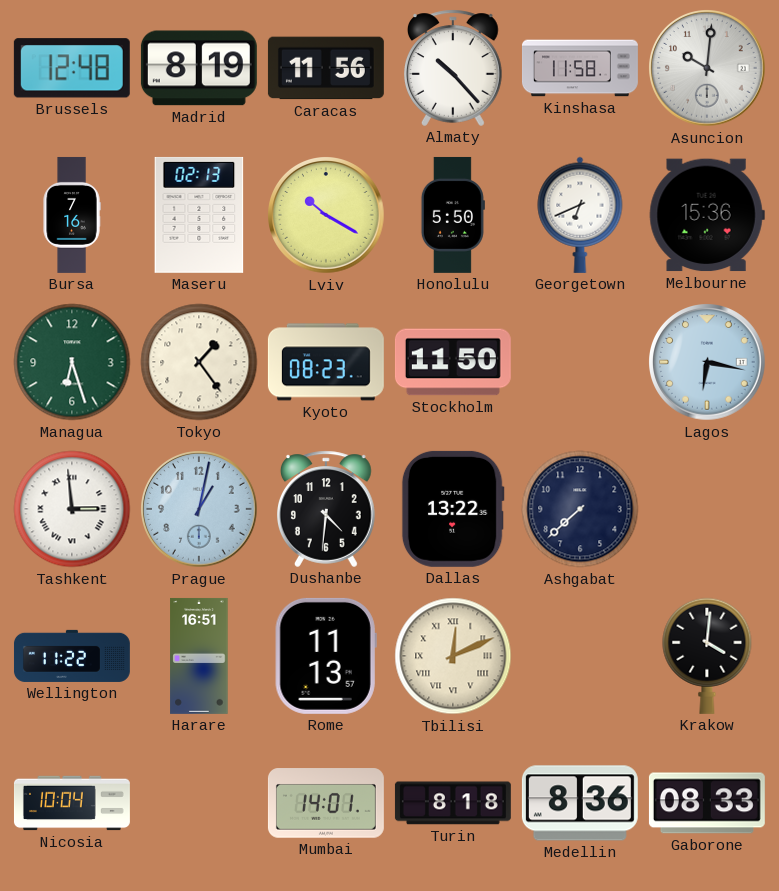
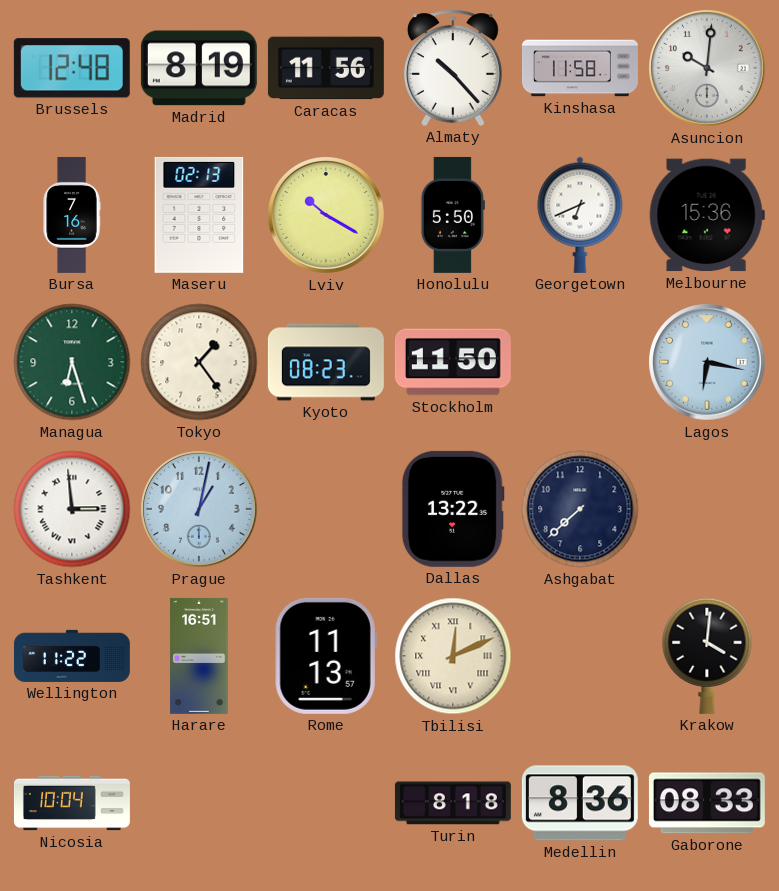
Dushanbe: 4:31 -> none
Mumbai: 14:01 -> none
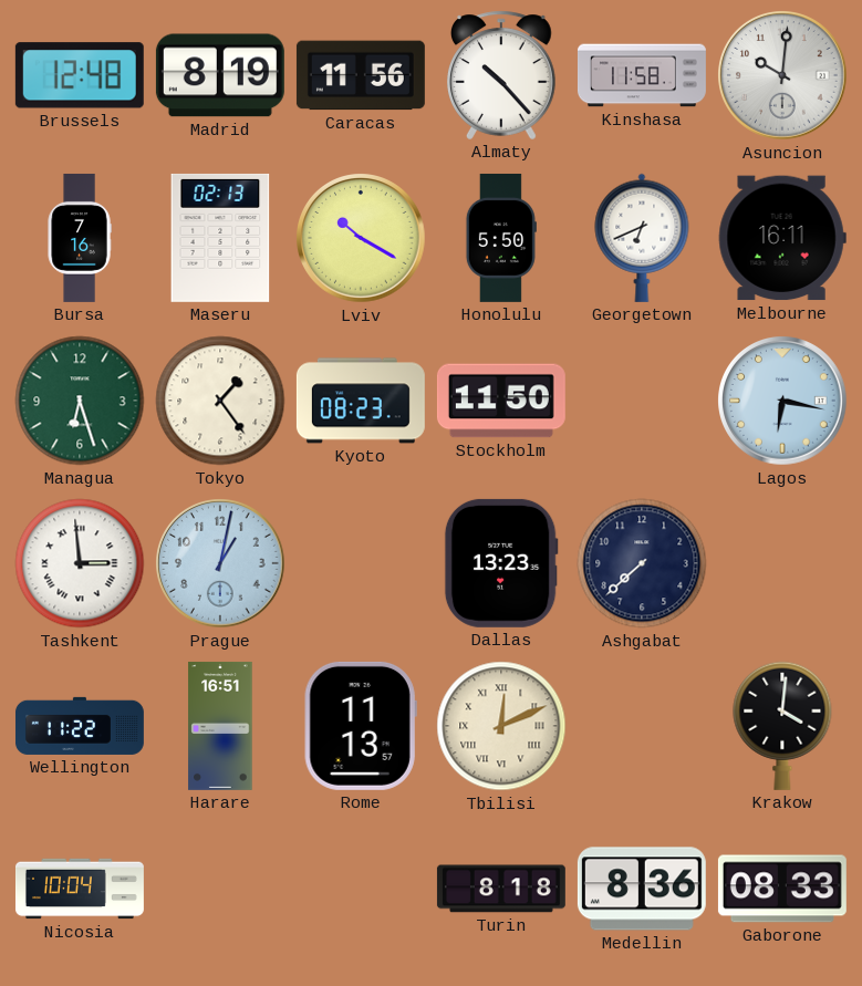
Melbourne: 15:36 -> 16:11
Dallas: 13:22 -> 13:23
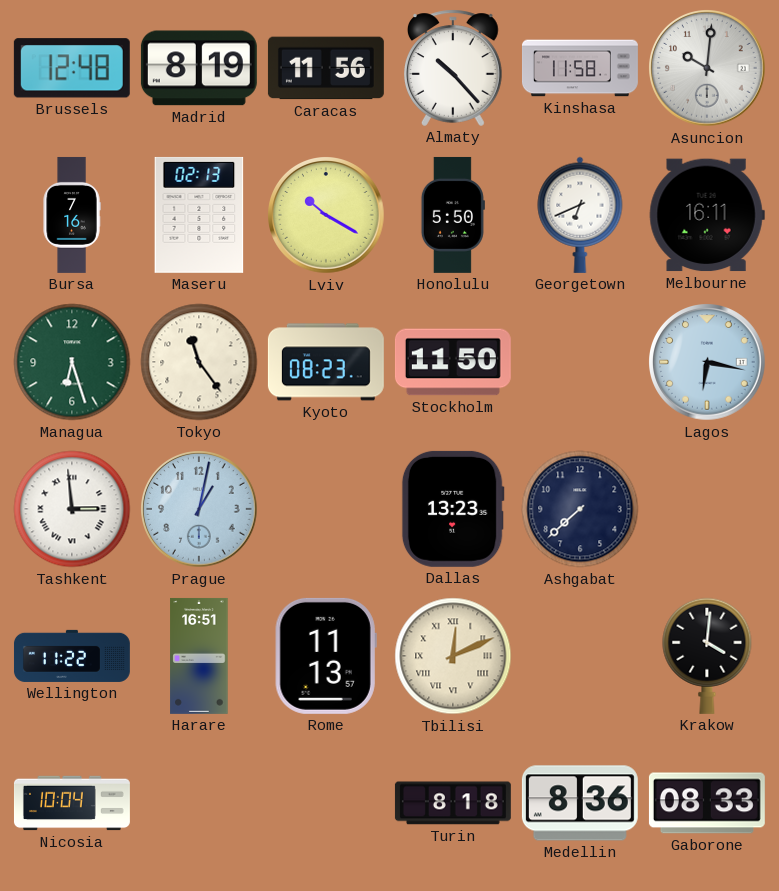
Tokyo: 1:24 -> 11:24
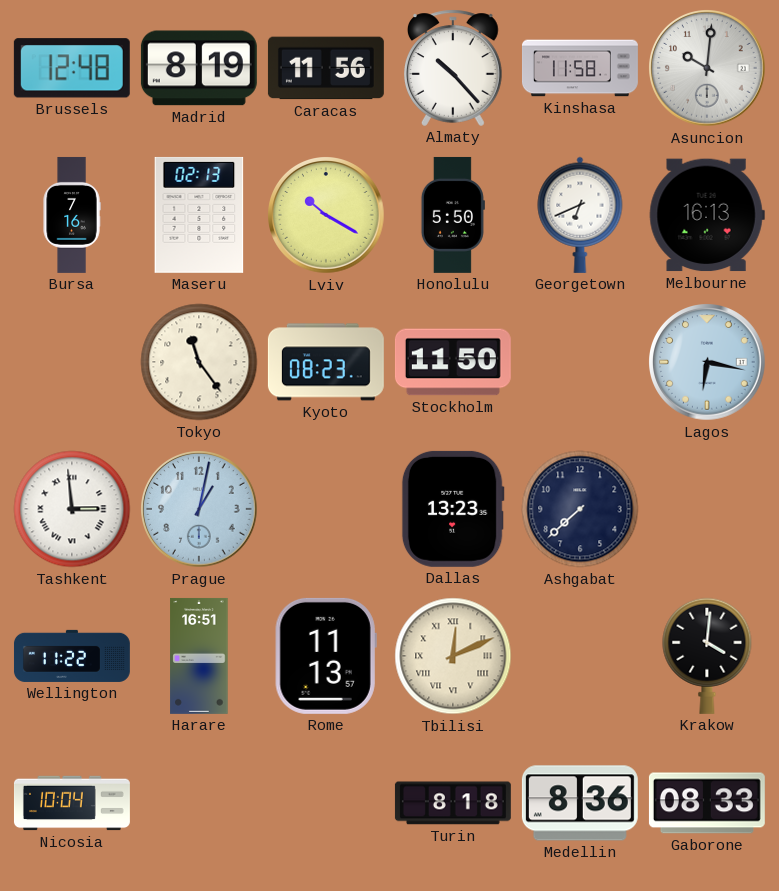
Melbourne: 16:11 -> 16:13
Managua: 6:27 -> none
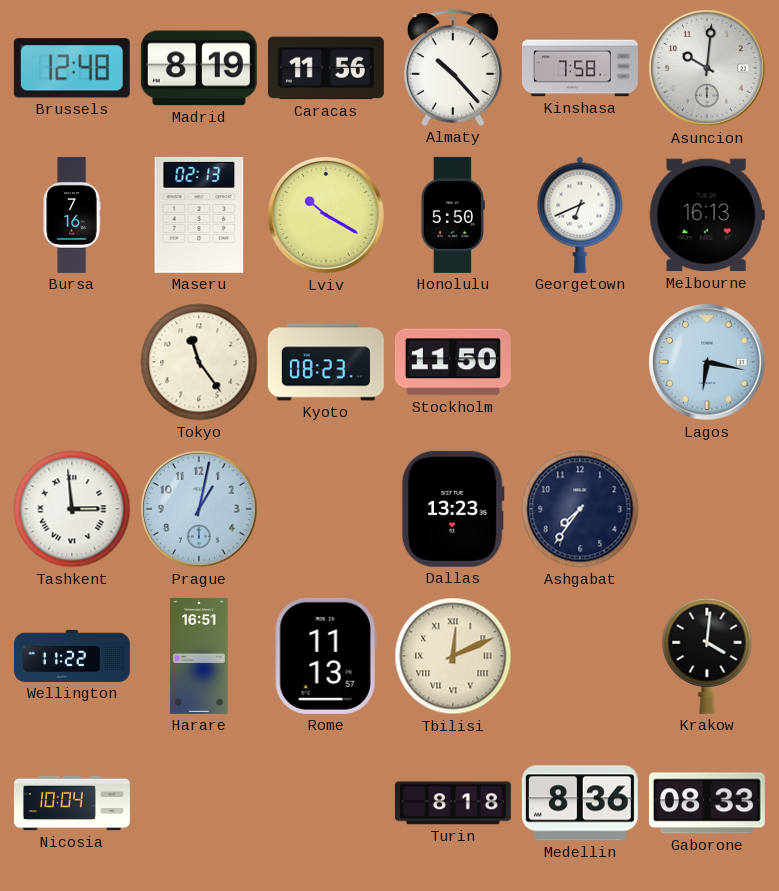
Kinshasa: 11:58 -> 7:58
Ashgabat: 7:38 -> 7:36
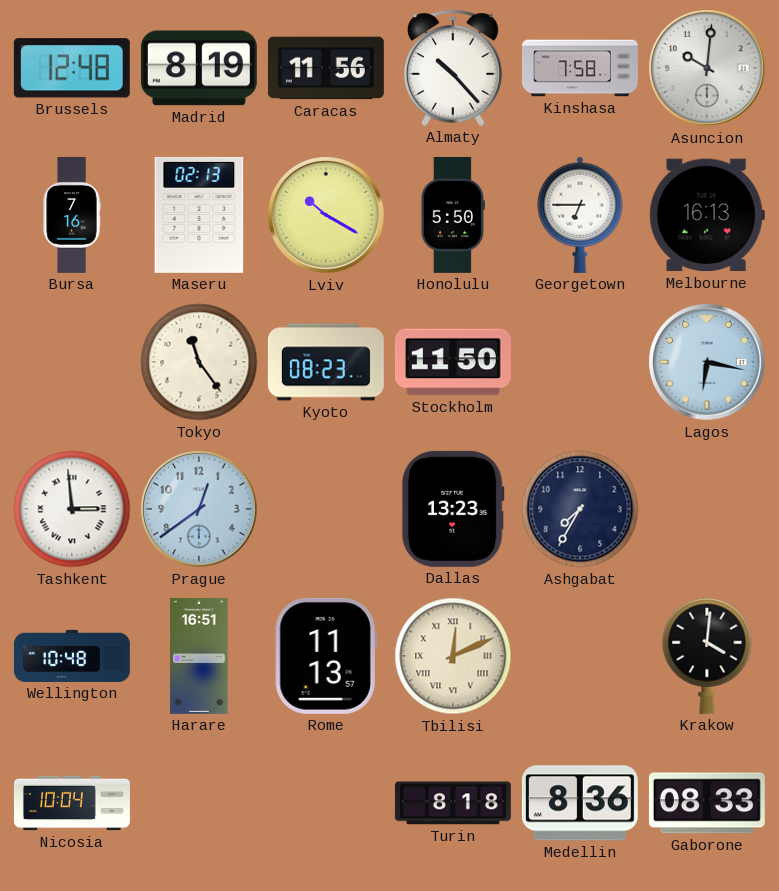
Georgetown: 6:41 -> 6:45
Prague: 1:02 -> 12:39
Ashgabat: 7:36 -> 7:35
Wellington: 11:22 -> 10:48
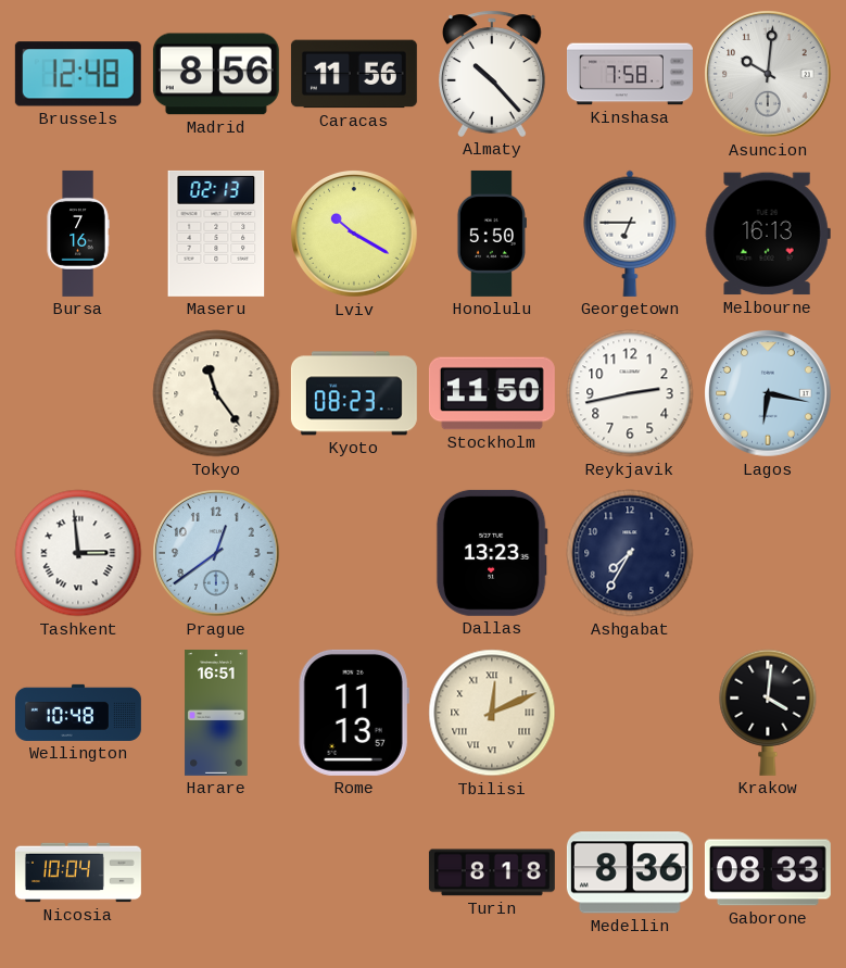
Madrid: 8:19 -> 8:56
Reykjavik: none -> 2:43
